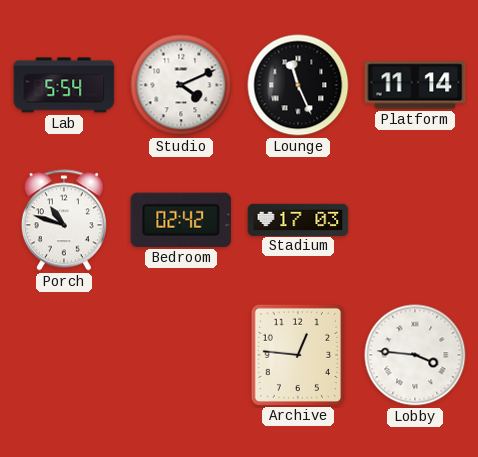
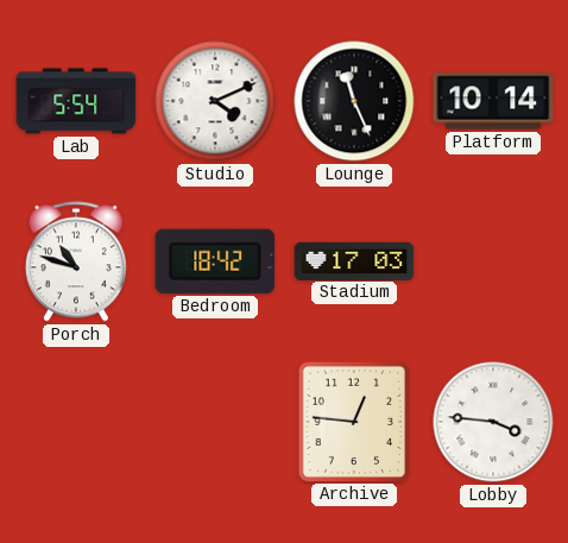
Platform: 11:14 -> 10:14
Bedroom: 02:42 -> 18:42
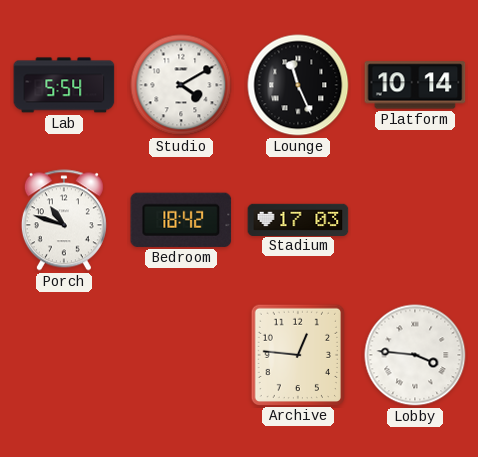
Studio: 4:11 -> 4:10
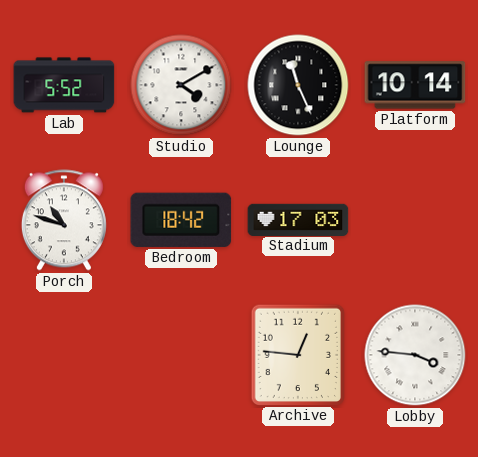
Lab: 5:54 -> 5:52
